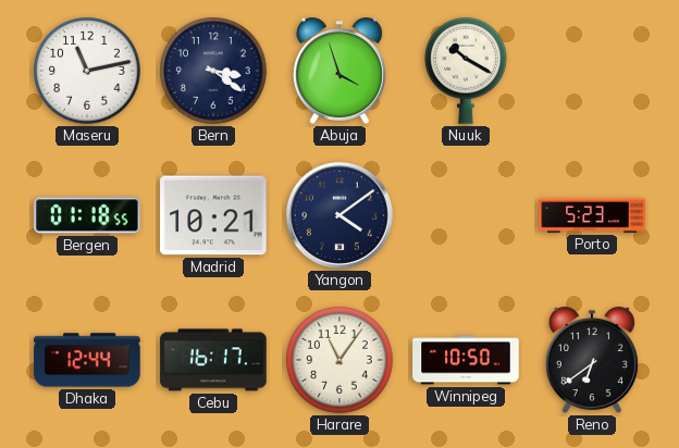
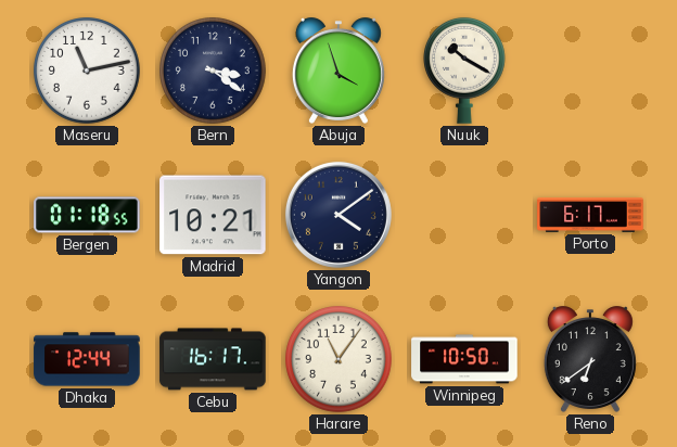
Porto: 5:23 -> 6:17
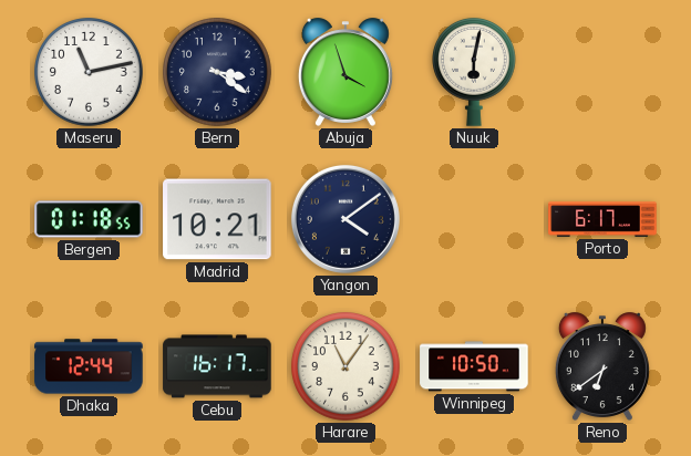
Nuuk: 10:20 -> 6:02
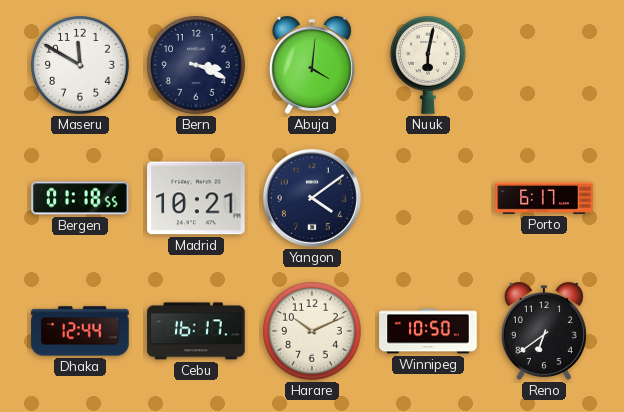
Maseru: 11:13 -> 11:50
Bern: 3:21 -> 3:19
Abuja: 3:57 -> 4:01
Harare: 11:06 -> 10:11
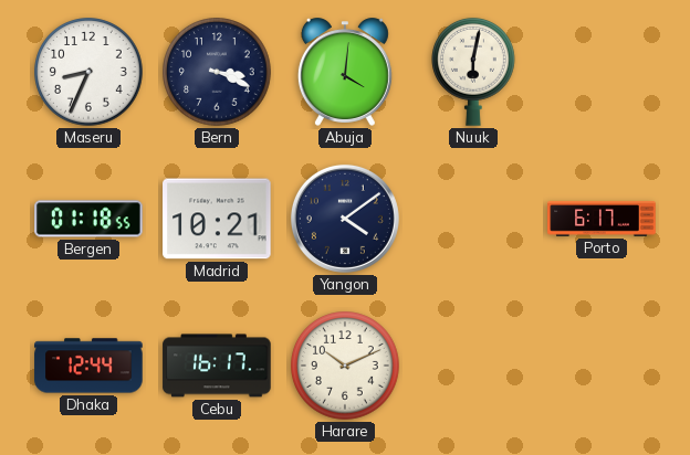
Maseru: 11:50 -> 8:34
Winnipeg: 10:50 -> none
Reno: 6:39 -> none
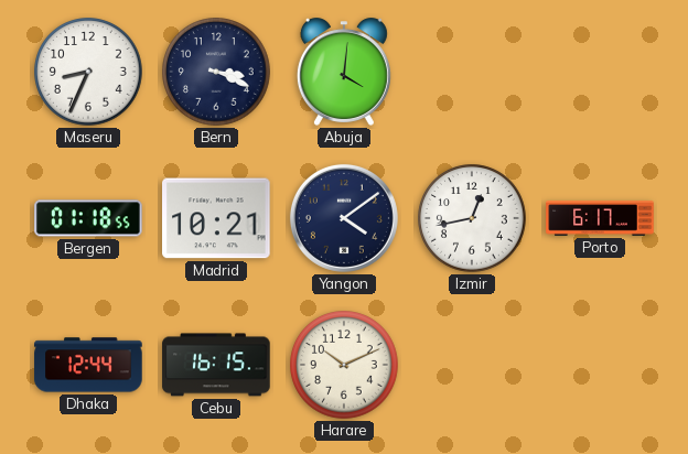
Nuuk: 6:02 -> none
Izmir: none -> 12:43
Cebu: 16:17 -> 16:15
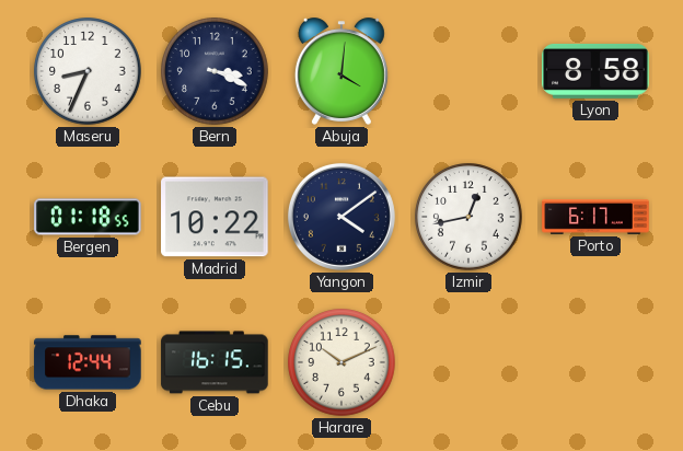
Lyon: none -> 8:58
Madrid: 10:21 -> 10:22
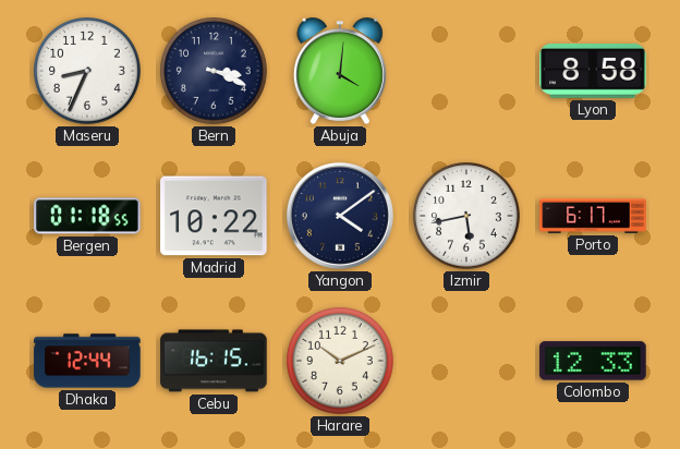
Izmir: 12:43 -> 5:43
Colombo: none -> 12:33
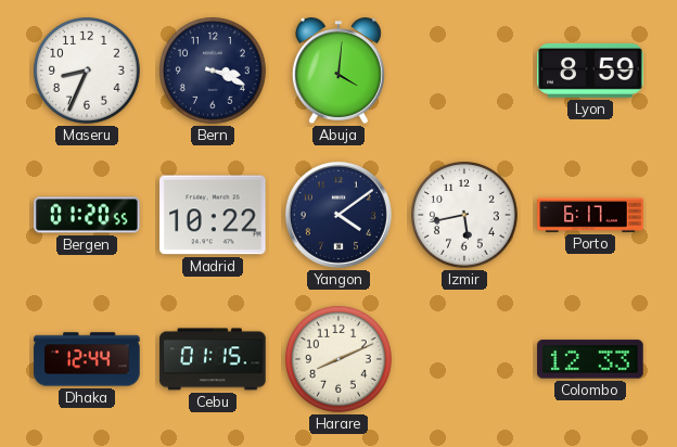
Lyon: 8:58 -> 8:59
Bergen: 01:18 -> 01:20
Cebu: 16:15 -> 01:15
Harare: 10:11 -> 8:11
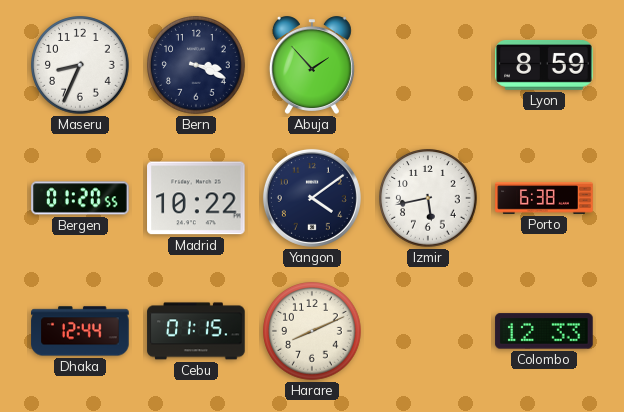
Abuja: 4:01 -> 1:53
Porto: 6:17 -> 6:38
